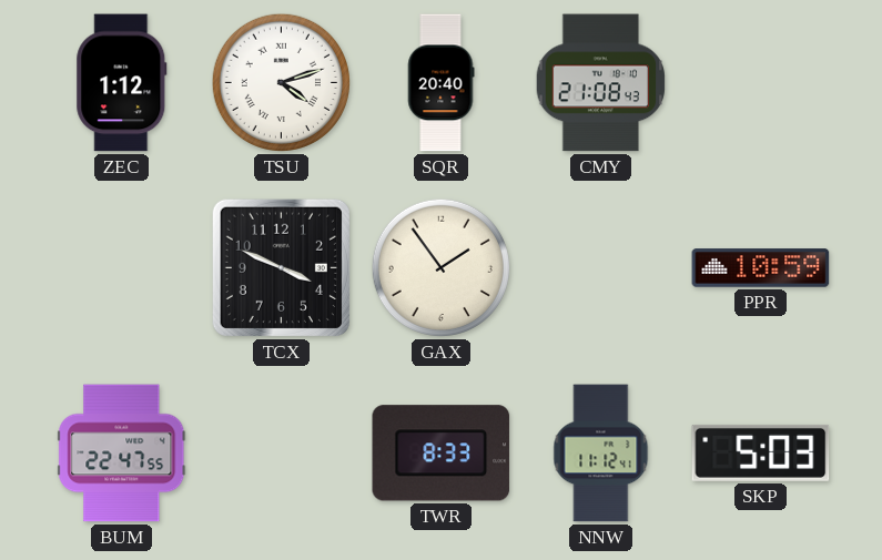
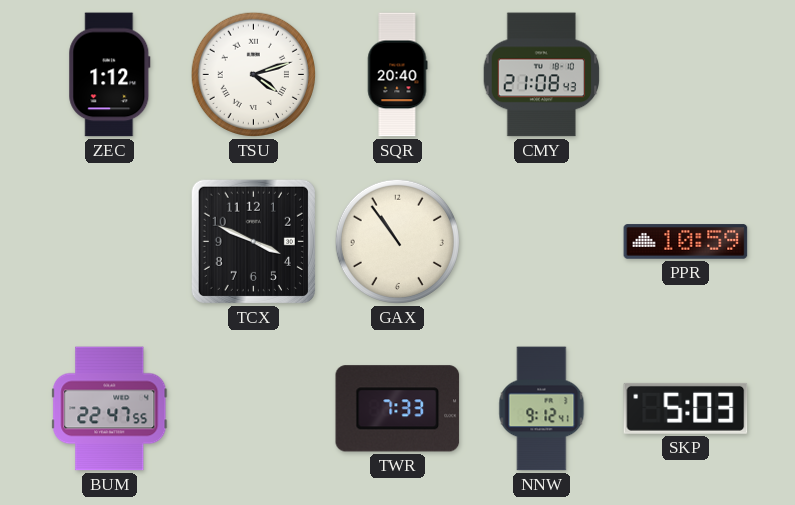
GAX: 1:54 -> 10:54
TWR: 8:33 -> 7:33
NNW: 11:12 -> 9:12
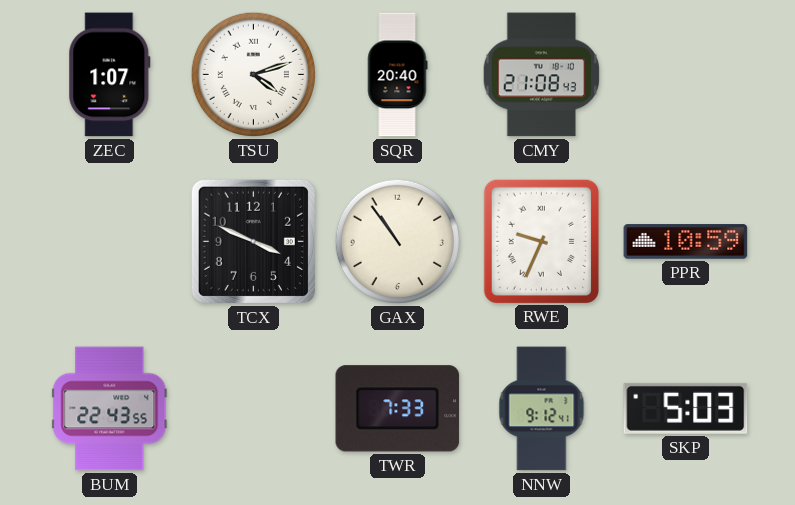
ZEC: 1:12 -> 1:07
RWE: none -> 9:34
BUM: 22:47 -> 22:43
